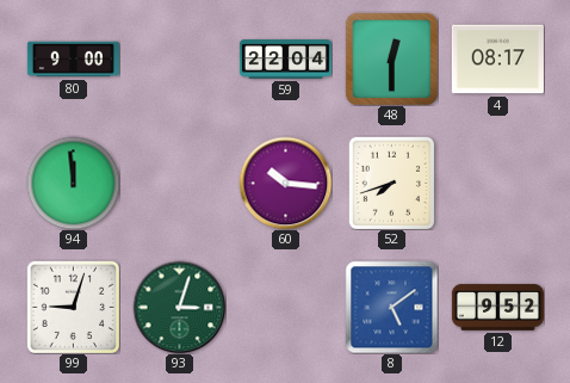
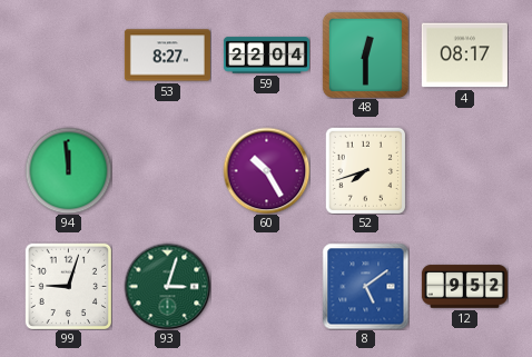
80: 9:00 -> none
53: none -> 8:27
60: 10:16 -> 10:25
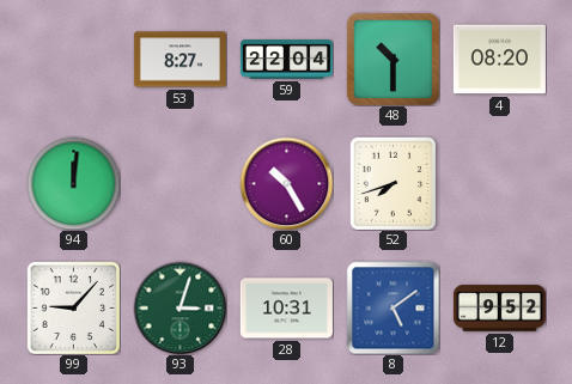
48: 12:30 -> 10:30
4: 08:17 -> 08:20
94: 11:59 -> 12:01
99: 9:03 -> 9:07
28: none -> 10:31
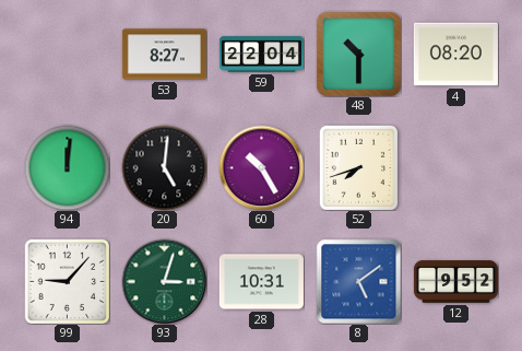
20: none -> 5:01
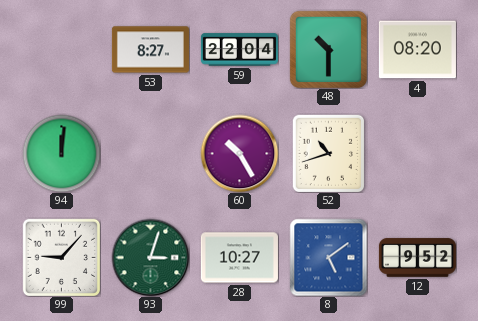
20: 5:01 -> none
52: 7:42 -> 10:42
28: 10:31 -> 10:27
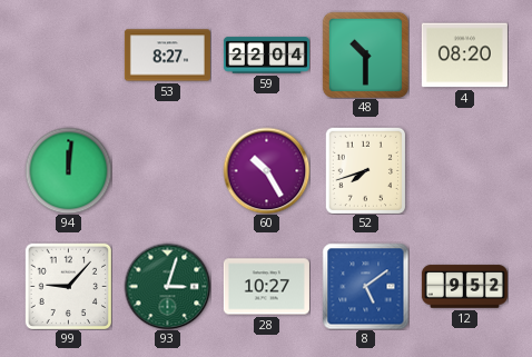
52: 10:42 -> 7:42
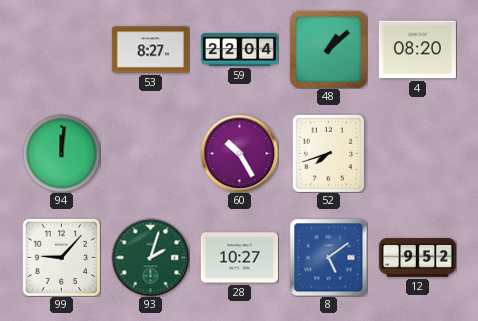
48: 10:30 -> 1:08
93: 3:03 -> 2:03
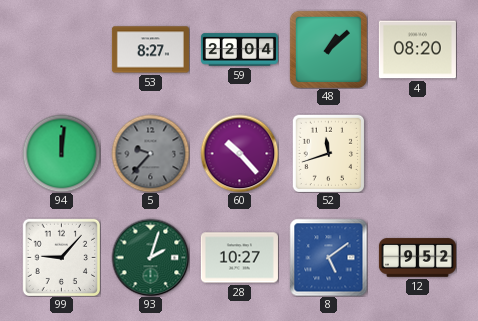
5: none -> 9:37
60: 10:25 -> 10:23
52: 7:42 -> 11:42
